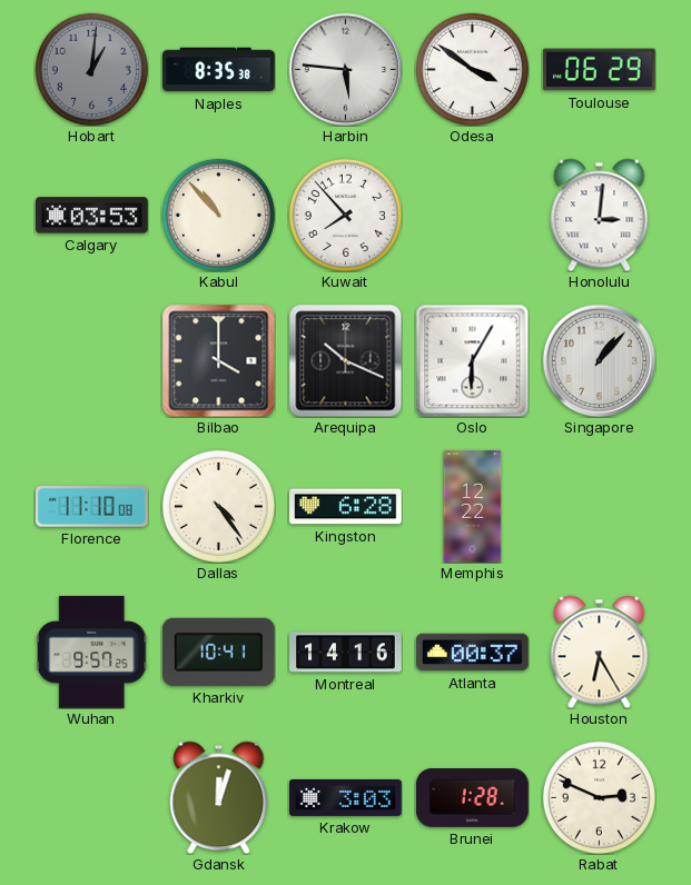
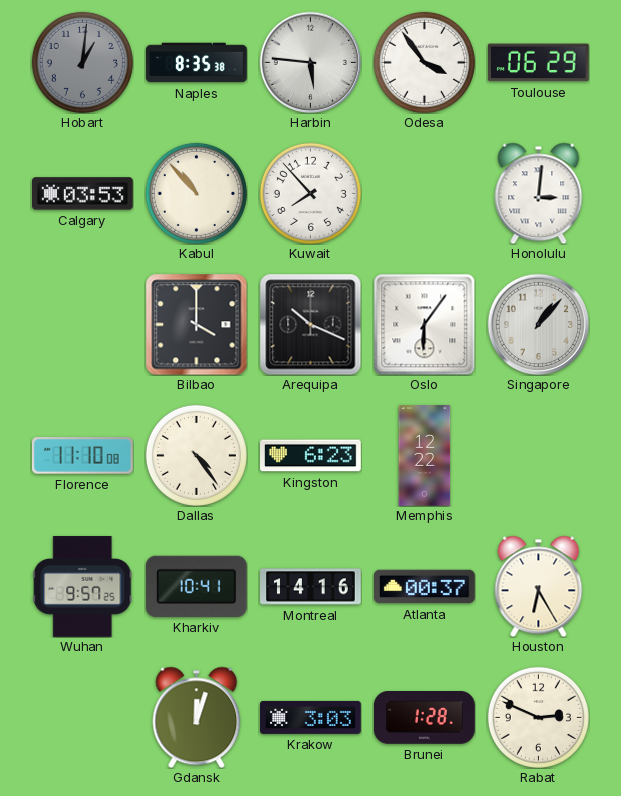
Odesa: 3:51 -> 3:54
Oslo: 6:05 -> 6:06
Kingston: 6:28 -> 6:23
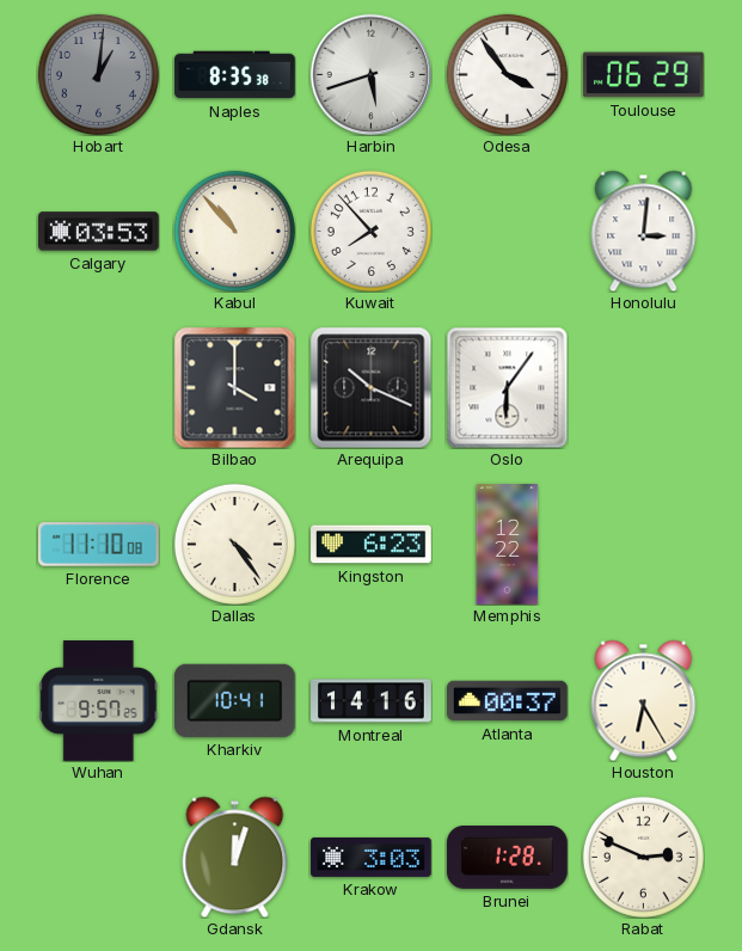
Harbin: 5:46 -> 5:42
Singapore: 1:07 -> none
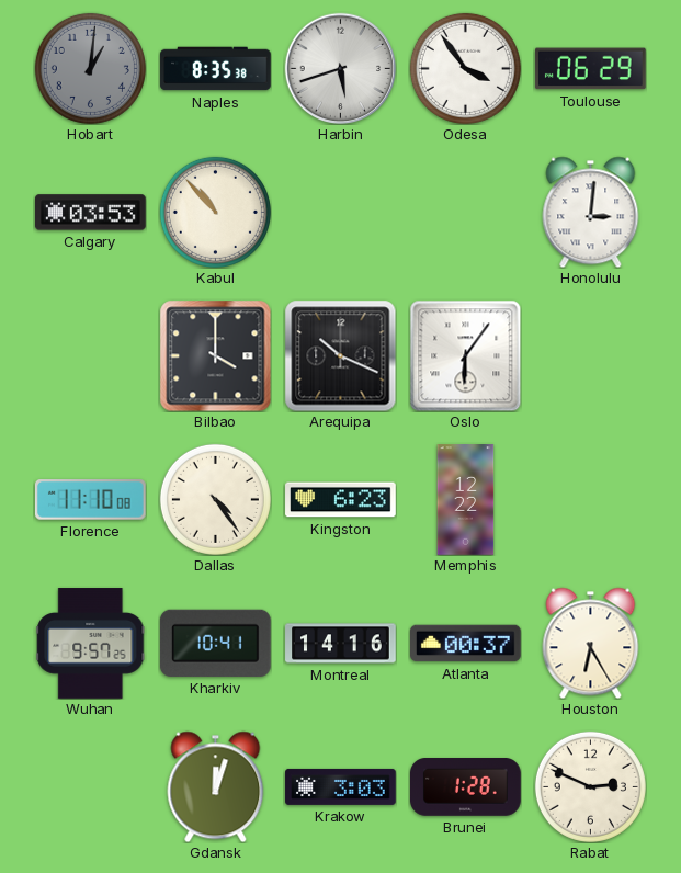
Kuwait: 7:53 -> none
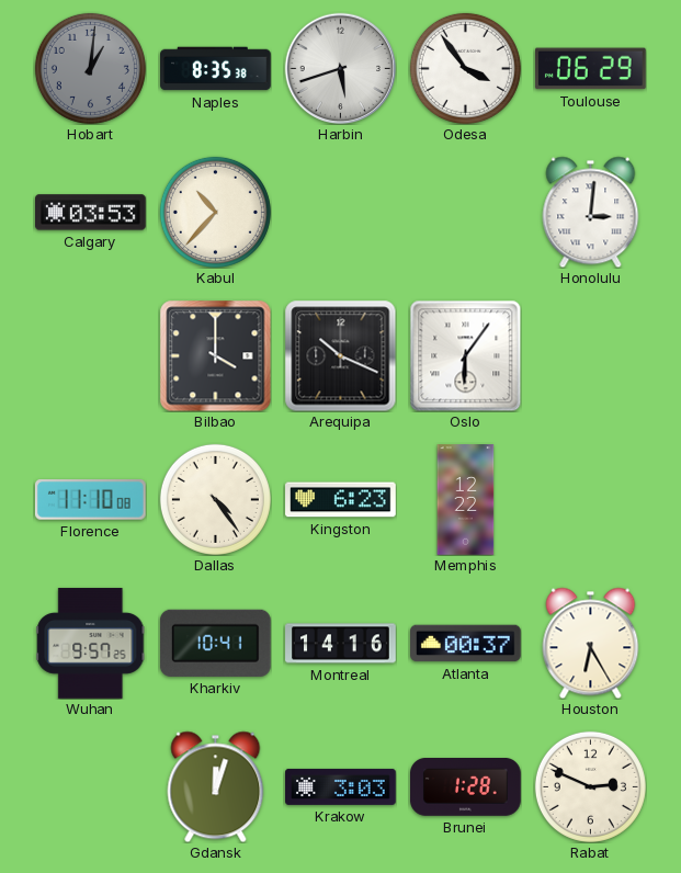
Kabul: 10:53 -> 10:37
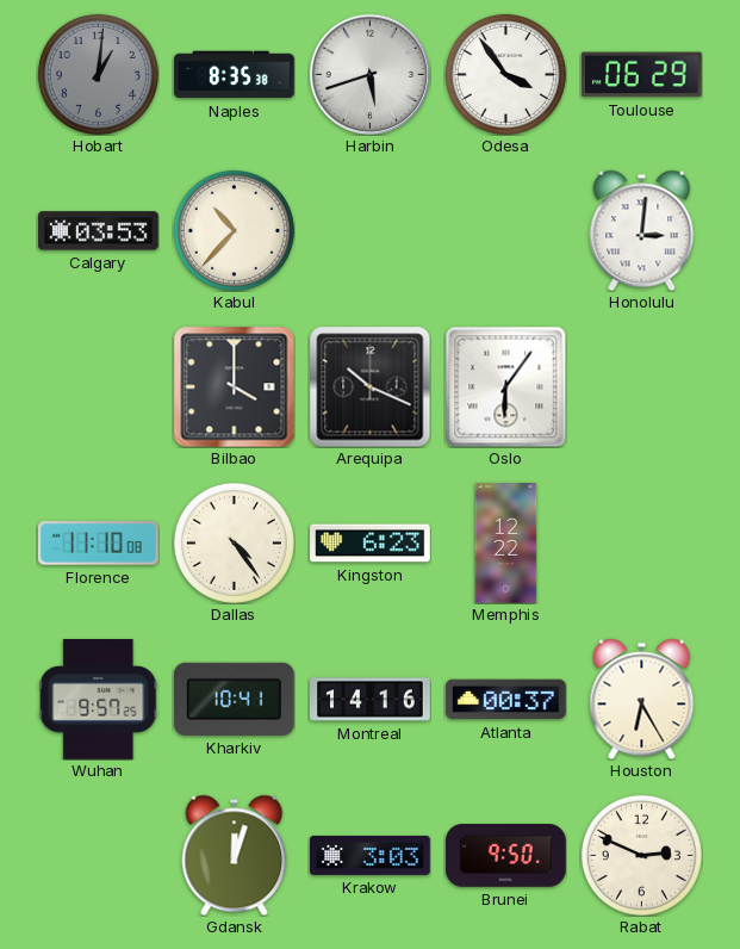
Brunei: 1:28 -> 9:50
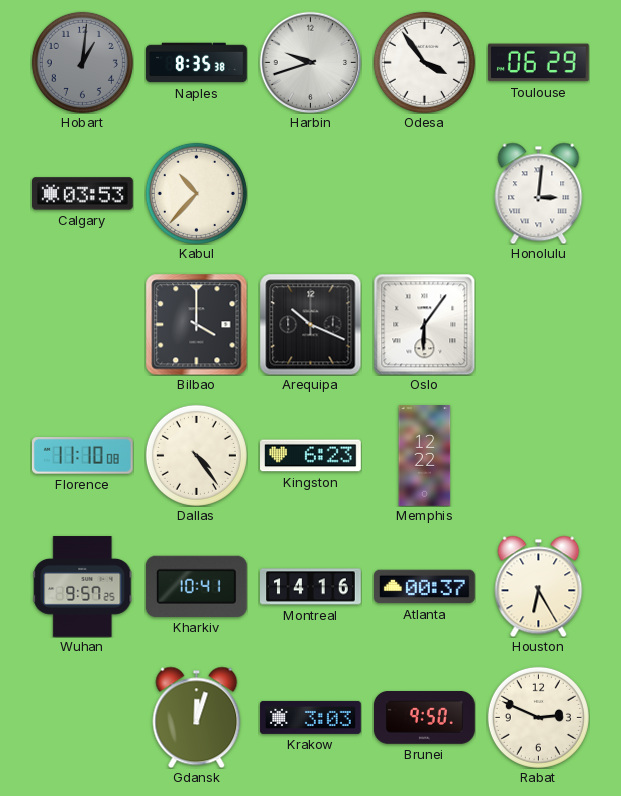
Harbin: 5:42 -> 9:42
